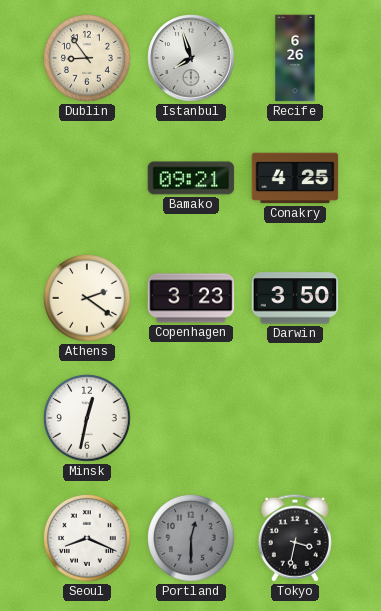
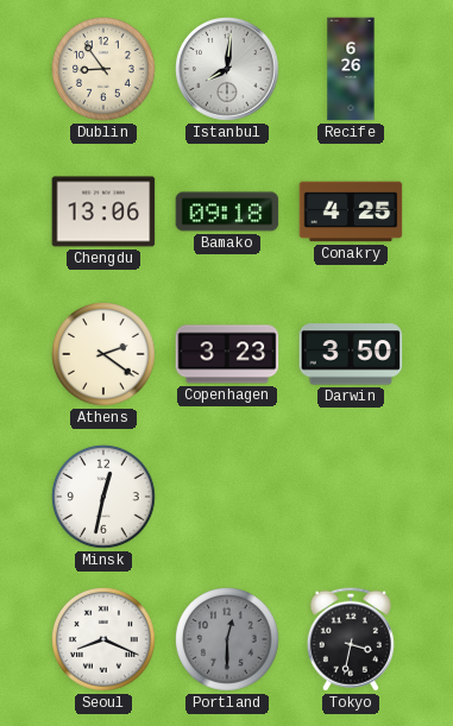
Istanbul: 7:57 -> 8:01
Chengdu: none -> 13:06
Bamako: 09:21 -> 09:18
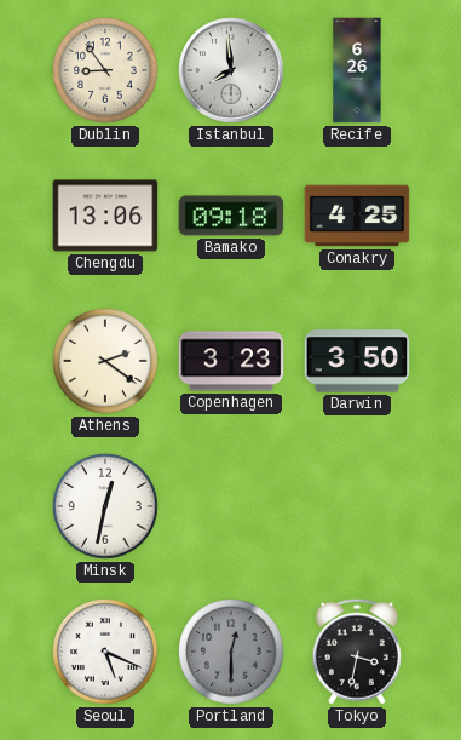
Istanbul: 8:01 -> 7:59
Seoul: 8:19 -> 5:19
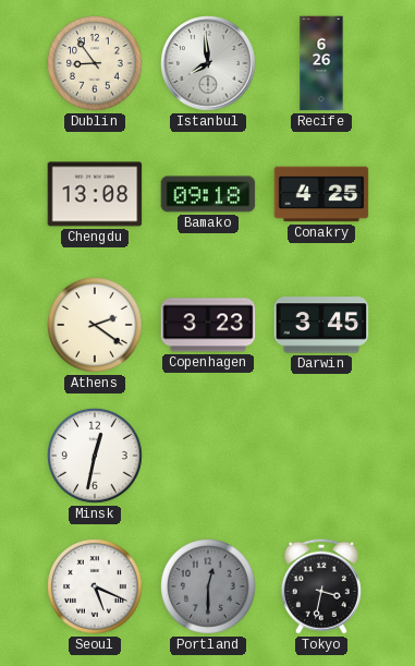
Chengdu: 13:06 -> 13:08
Darwin: 3:50 -> 3:45
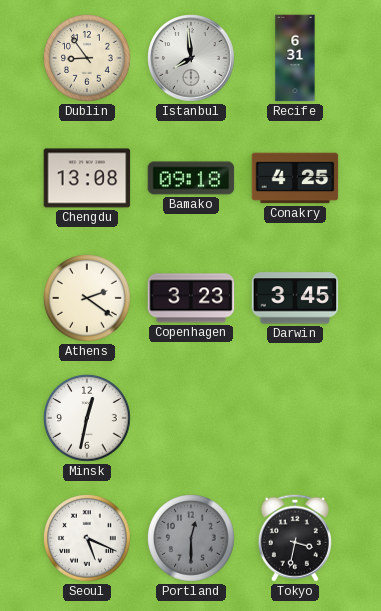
Recife: 6:26 -> 6:31
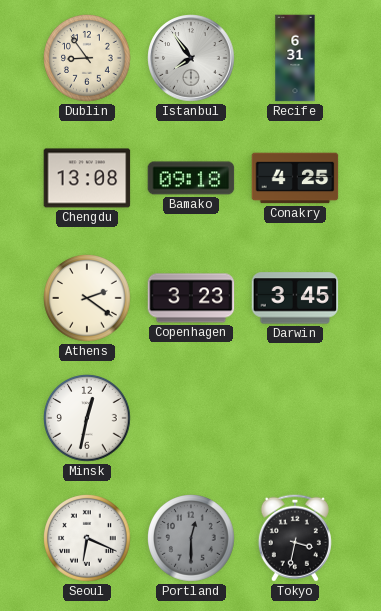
Istanbul: 7:59 -> 7:54
Seoul: 5:19 -> 6:19
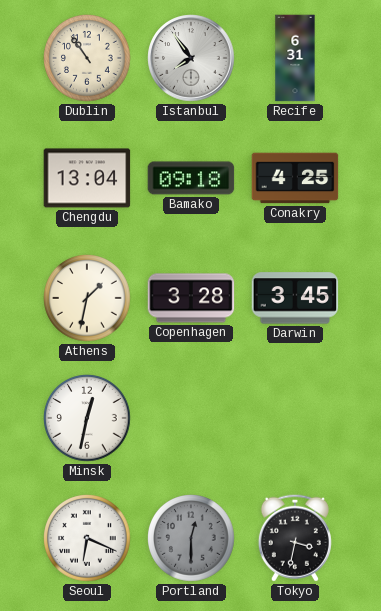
Dublin: 8:54 -> 10:54
Chengdu: 13:08 -> 13:04
Athens: 2:21 -> 1:32
Copenhagen: 3:23 -> 3:28
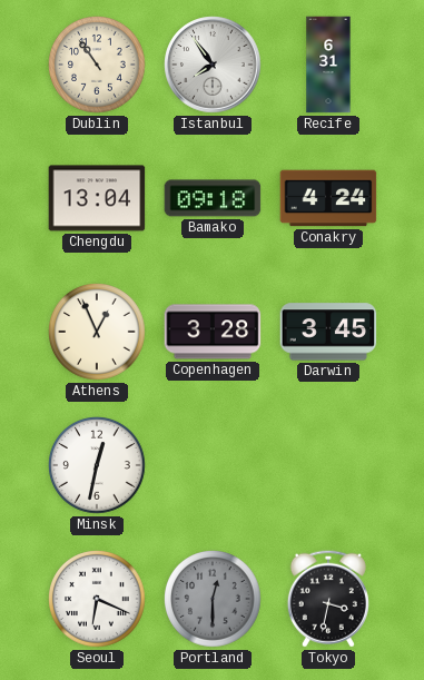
Conakry: 4:25 -> 4:24
Athens: 1:32 -> 12:56
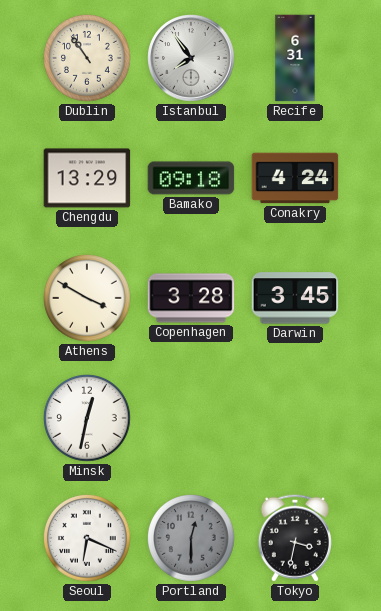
Chengdu: 13:04 -> 13:29
Athens: 12:56 -> 3:50
